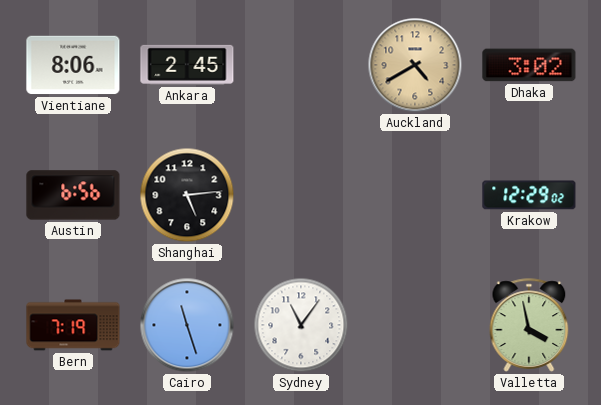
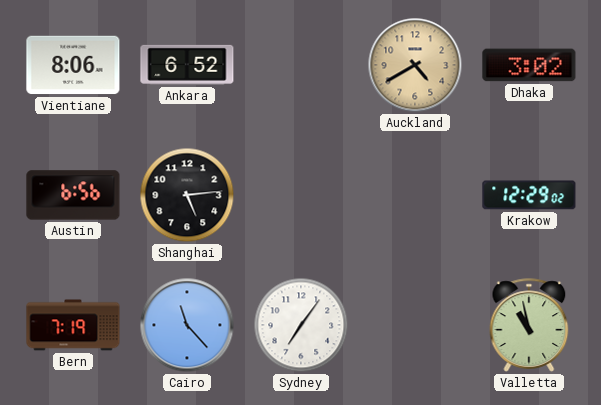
Ankara: 2:45 -> 6:52
Cairo: 11:27 -> 11:23
Sydney: 11:06 -> 7:06
Valletta: 3:58 -> 10:58
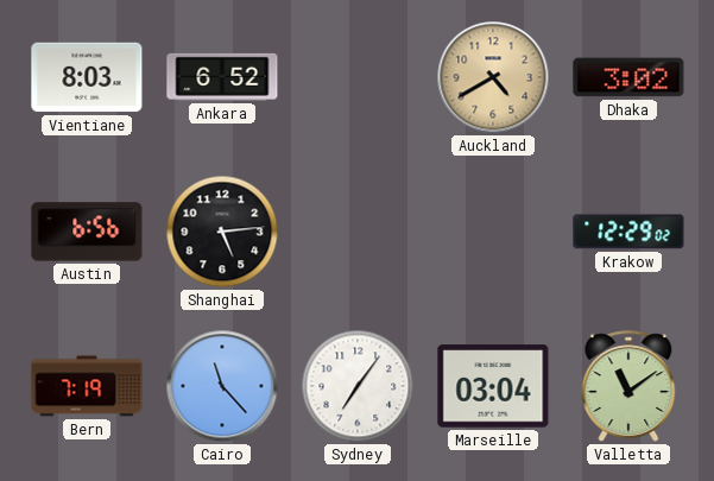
Vientiane: 8:06 -> 8:03
Marseille: none -> 03:04
Valletta: 10:58 -> 11:09
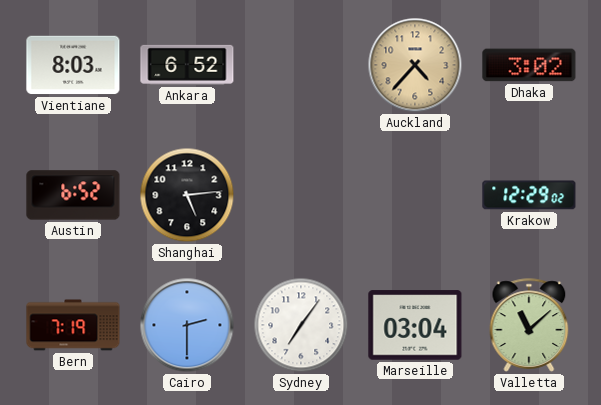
Auckland: 4:40 -> 4:37
Austin: 6:56 -> 6:52
Cairo: 11:23 -> 2:30
Valletta: 11:09 -> 11:08
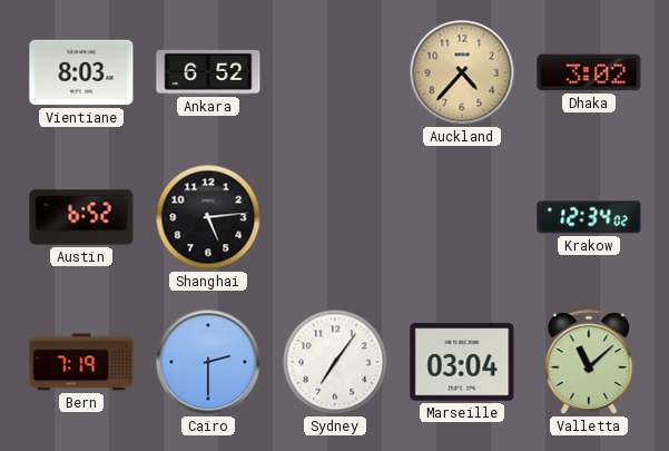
Krakow: 12:29 -> 12:34
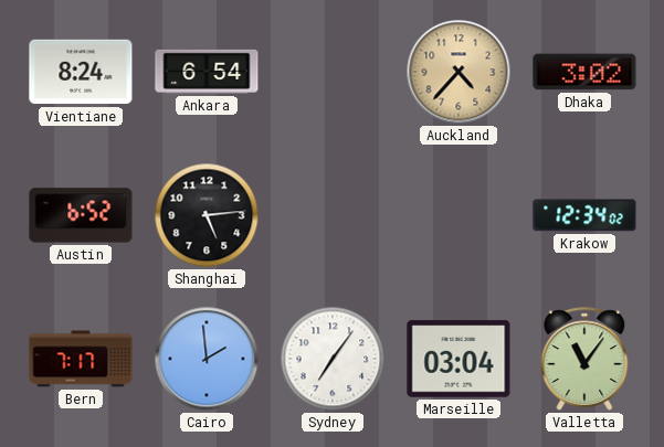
Vientiane: 8:03 -> 8:24
Ankara: 6:52 -> 6:54
Bern: 7:19 -> 7:17
Cairo: 2:30 -> 1:59
Valletta: 11:08 -> 11:06
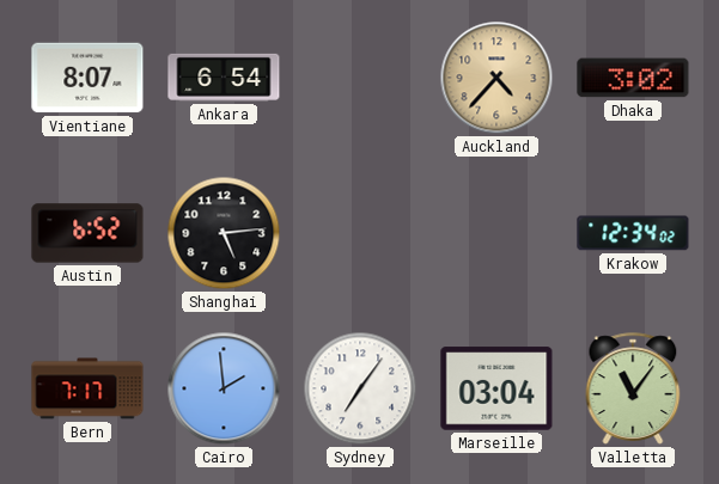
Vientiane: 8:24 -> 8:07
